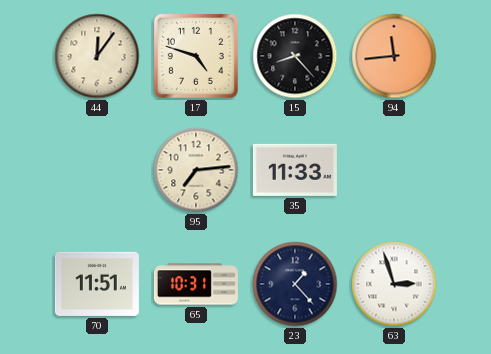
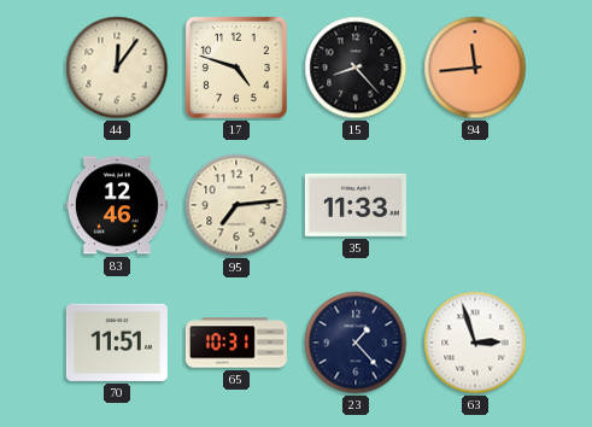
83: none -> 12:46
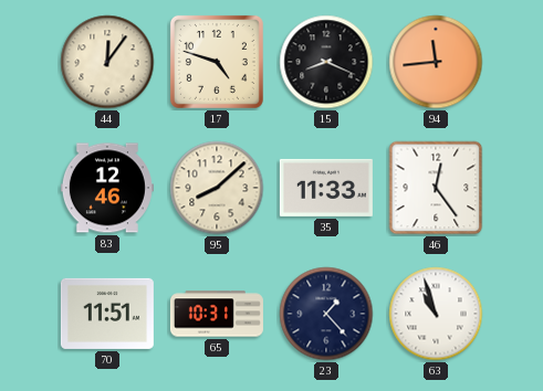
15: 8:23 -> 8:19
95: 7:14 -> 8:08
46: none -> 12:24
63: 2:57 -> 10:57
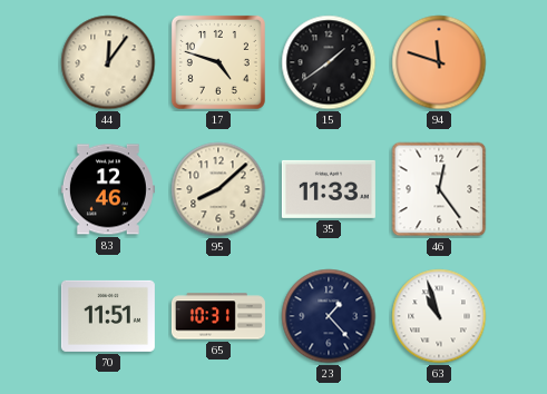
15: 8:19 -> 1:39
94: 11:44 -> 11:48
